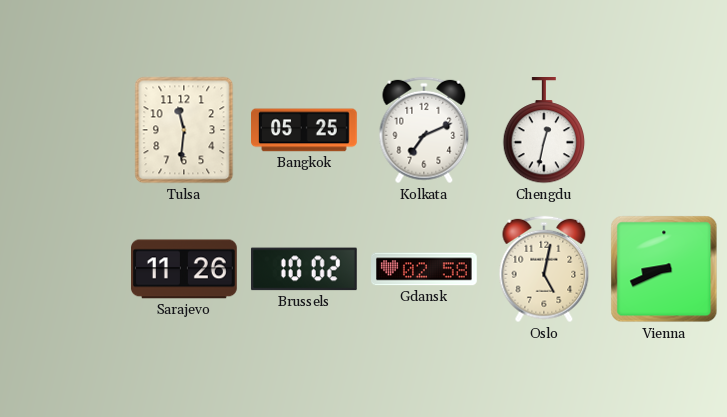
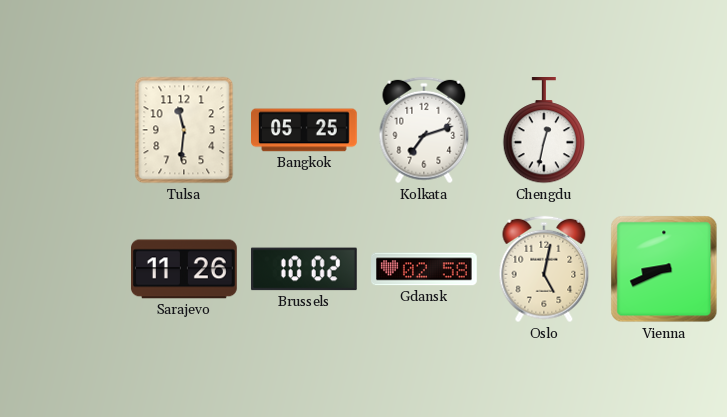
Kolkata: 7:11 -> 7:12
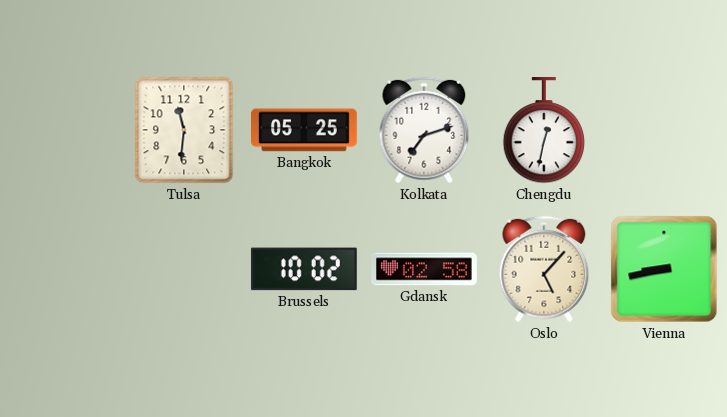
Sarajevo: 11:26 -> none
Oslo: 5:02 -> 5:07
Vienna: 8:41 -> 8:43
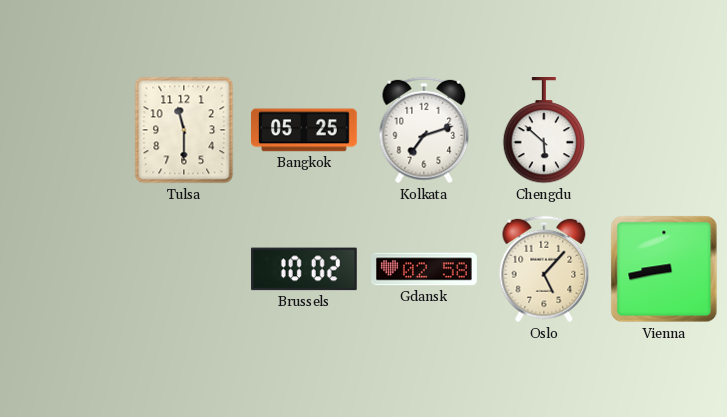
Tulsa: 11:31 -> 11:30
Chengdu: 12:32 -> 5:52
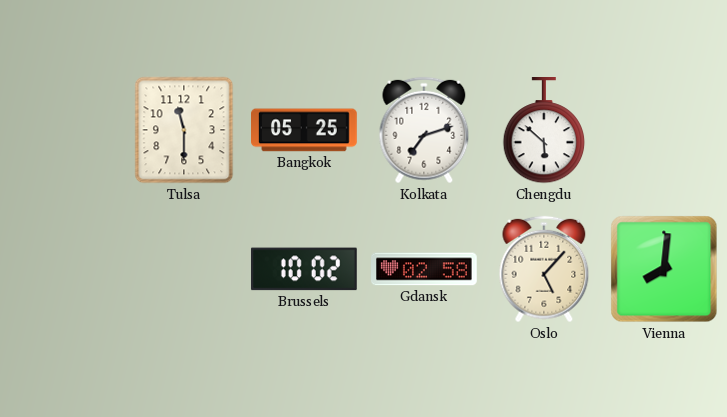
Vienna: 8:43 -> 8:01
